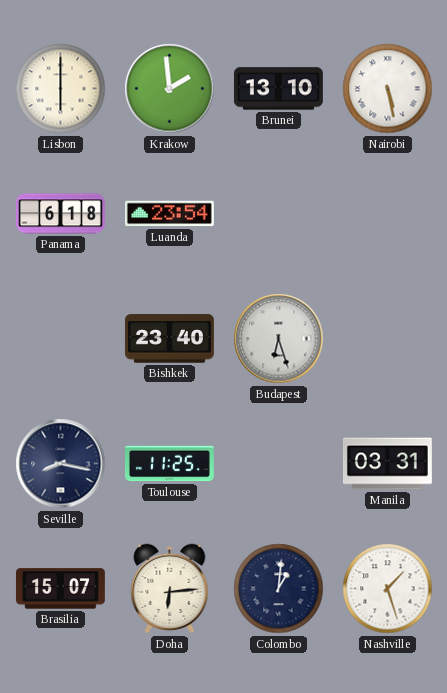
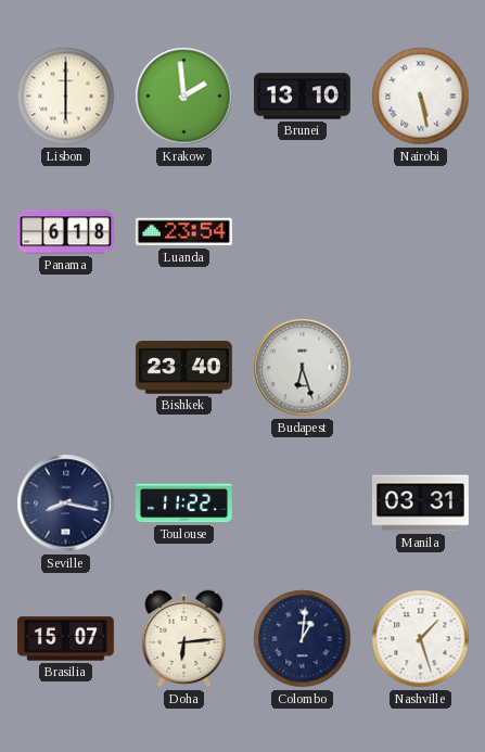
Toulouse: 11:25 -> 11:22
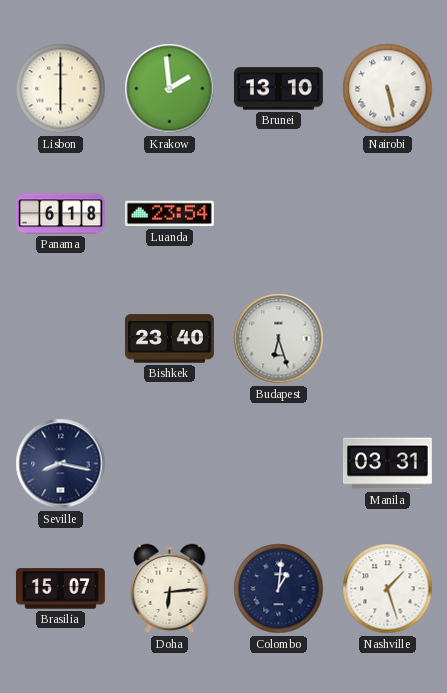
Toulouse: 11:22 -> none
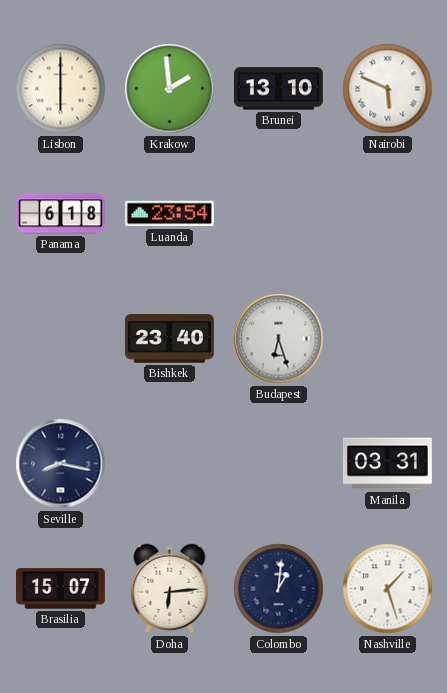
Nairobi: 5:28 -> 5:49
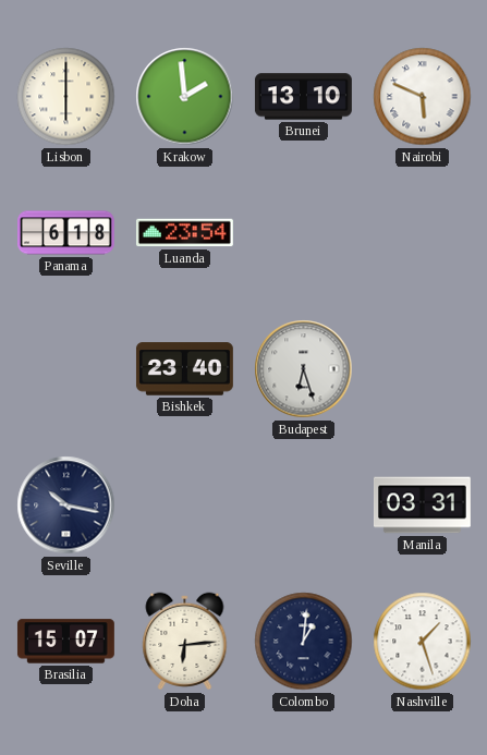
Seville: 8:17 -> 10:17
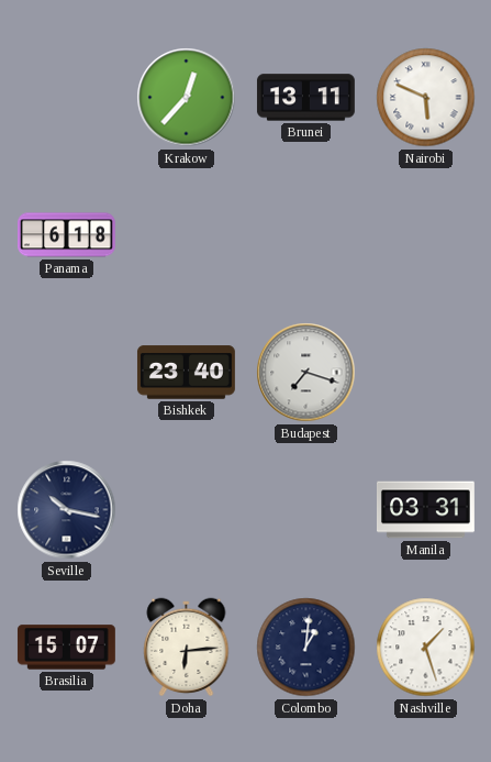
Lisbon: 6:00 -> none
Krakow: 1:59 -> 12:37
Brunei: 13:10 -> 13:11
Luanda: 23:54 -> none
Budapest: 6:27 -> 7:18
